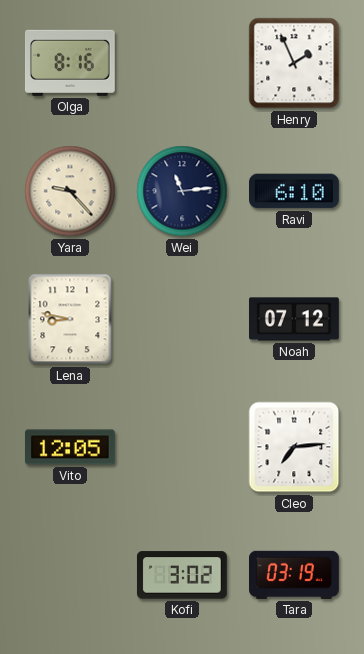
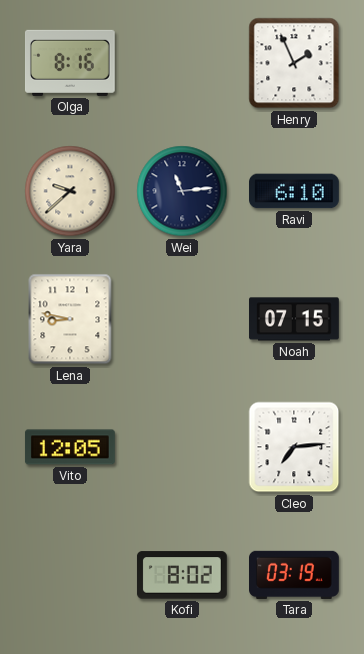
Yara: 9:23 -> 9:38
Noah: 07:12 -> 07:15
Kofi: 3:02 -> 8:02
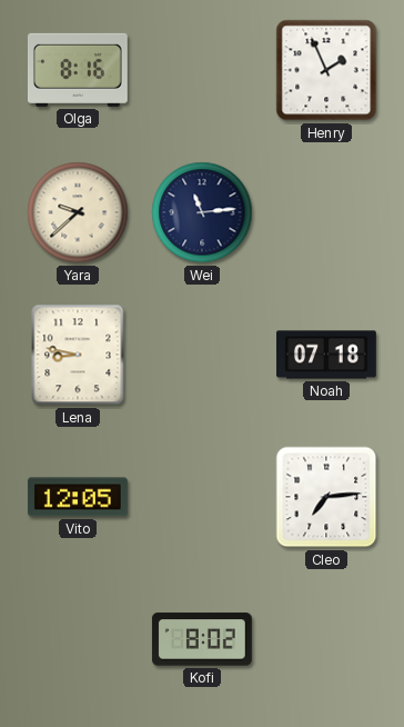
Ravi: 6:10 -> none
Noah: 07:15 -> 07:18
Tara: 03:19 -> none
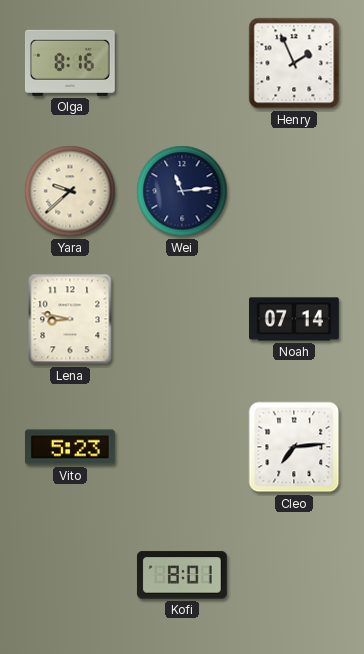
Noah: 07:18 -> 07:14
Vito: 12:05 -> 5:23
Kofi: 8:02 -> 8:01
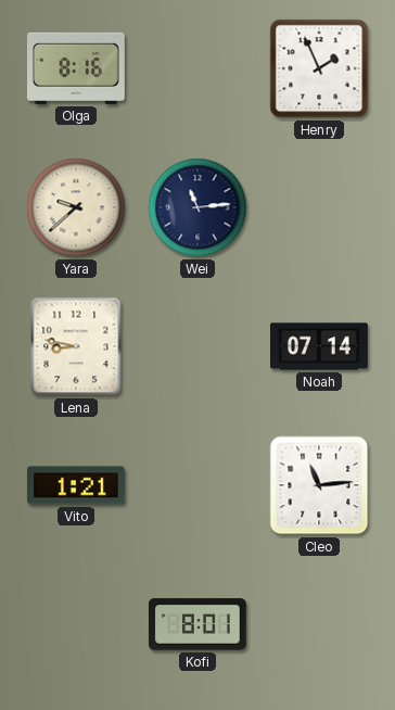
Vito: 5:23 -> 1:21
Cleo: 7:14 -> 11:14
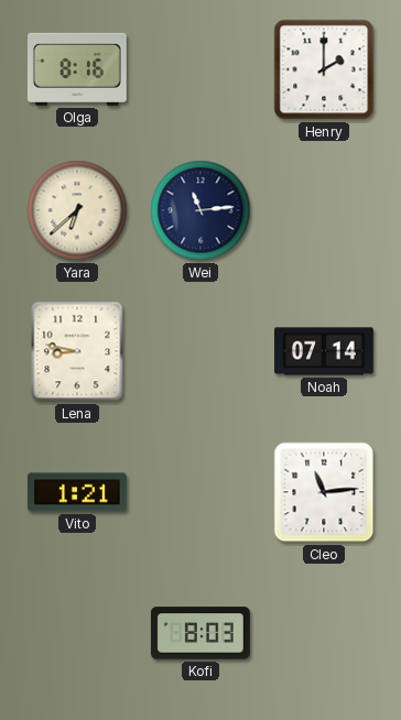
Henry: 1:56 -> 2:00
Yara: 9:38 -> 6:38
Kofi: 8:01 -> 8:03
